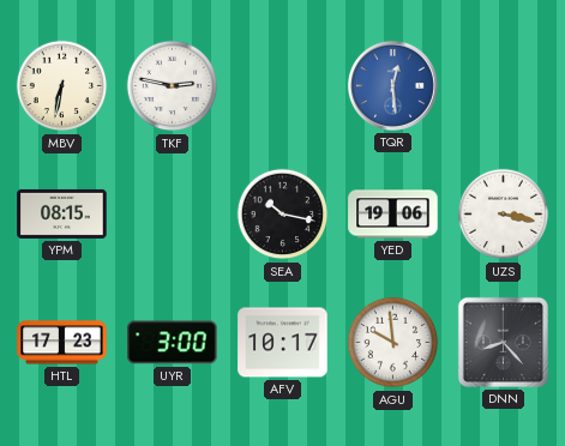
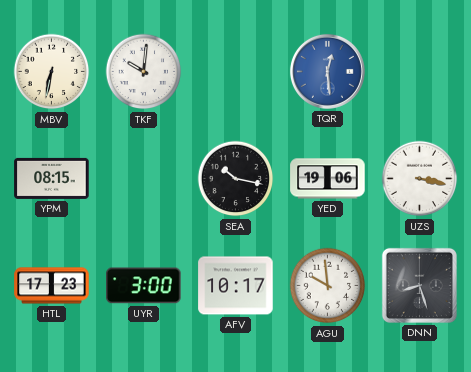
TKF: 2:47 -> 10:01
DNN: 8:23 -> 8:27
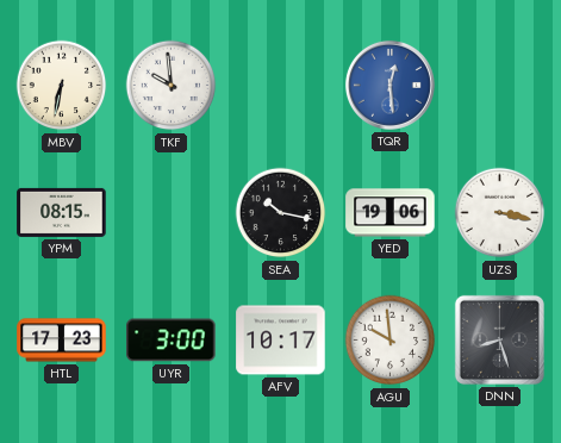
TKF: 10:01 -> 9:59
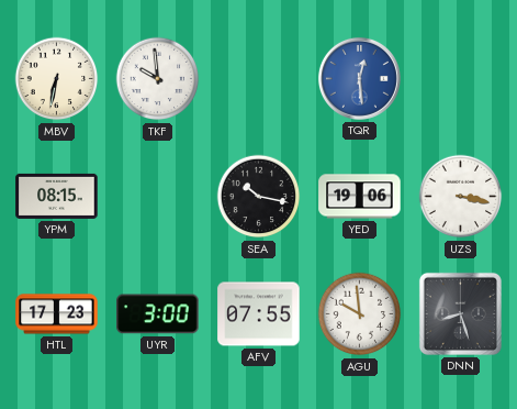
AFV: 10:17 -> 07:55
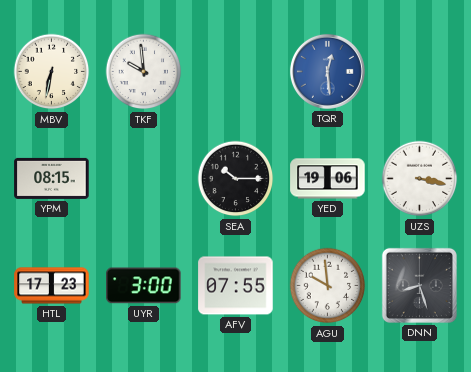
SEA: 10:17 -> 10:15
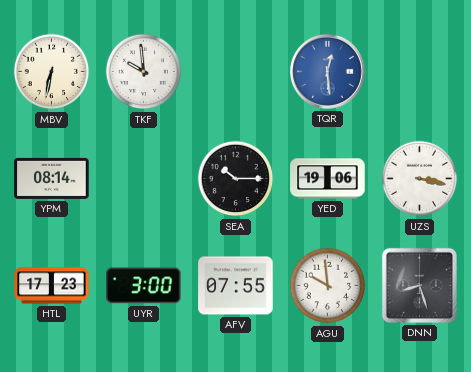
YPM: 08:15 -> 08:14
